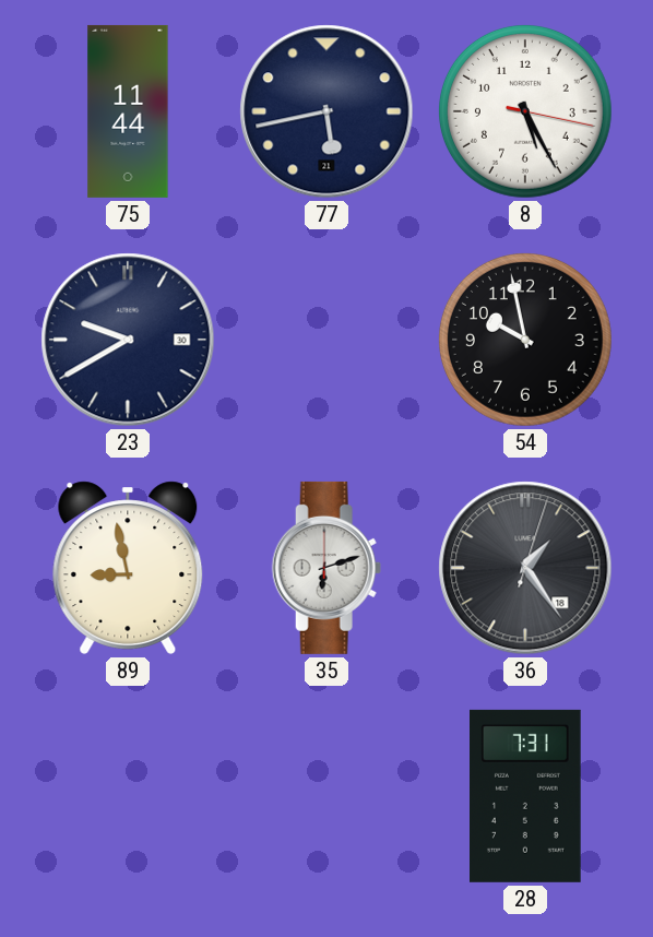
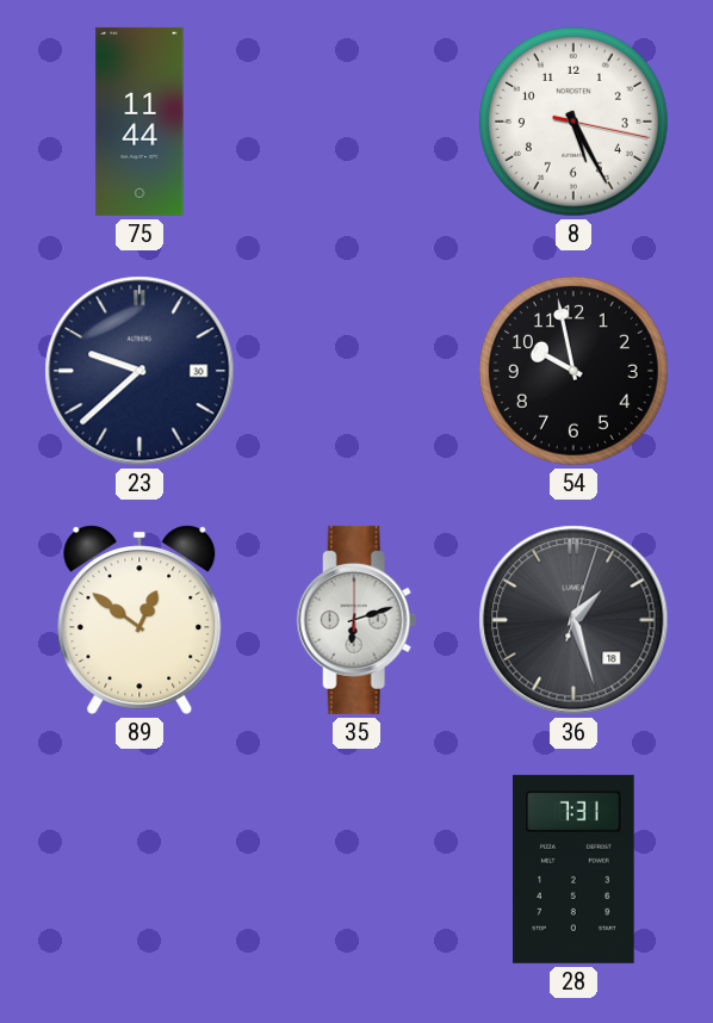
77: 5:43 -> none
23: 9:40 -> 9:38
89: 8:58 -> 12:51
36: 1:24 -> 1:27
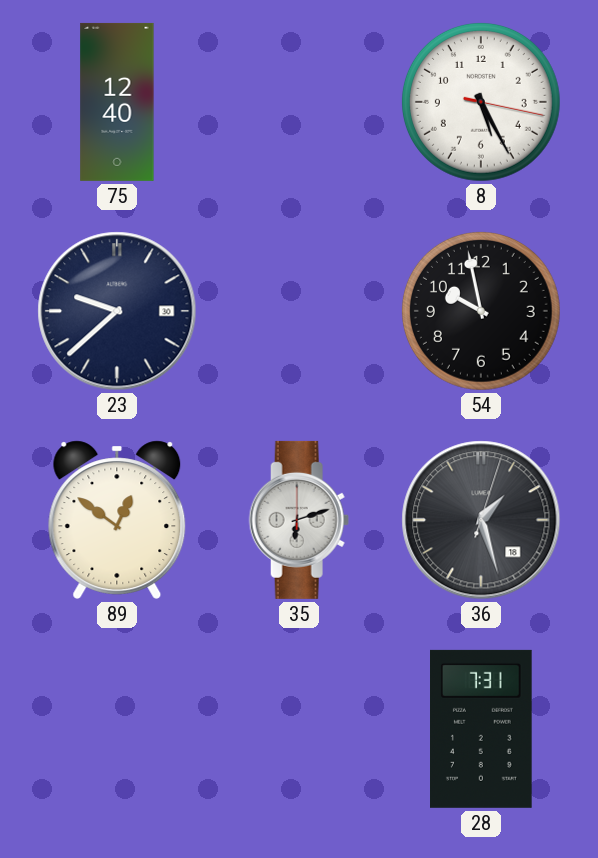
75: 11:44 -> 12:40
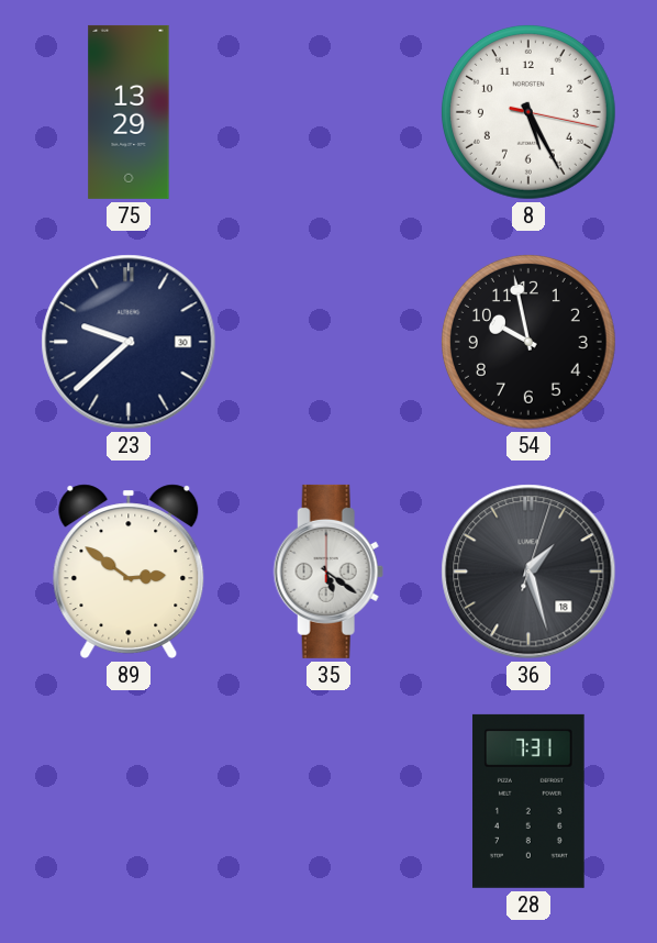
75: 12:40 -> 13:29
89: 12:51 -> 2:51
35: 6:12 -> 5:21
